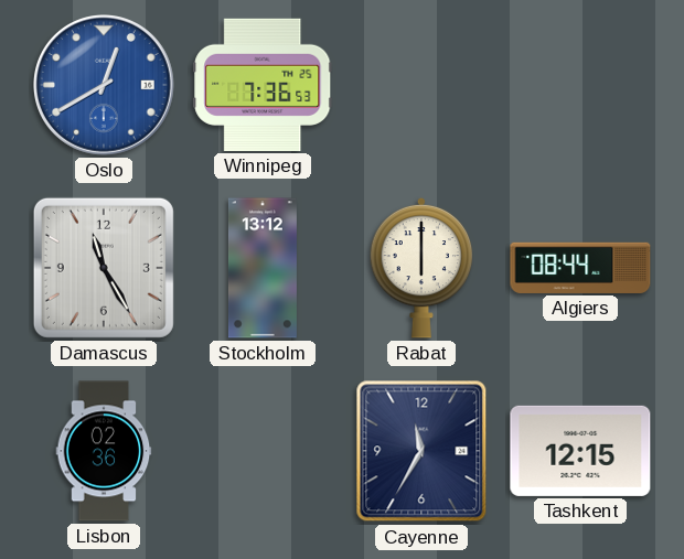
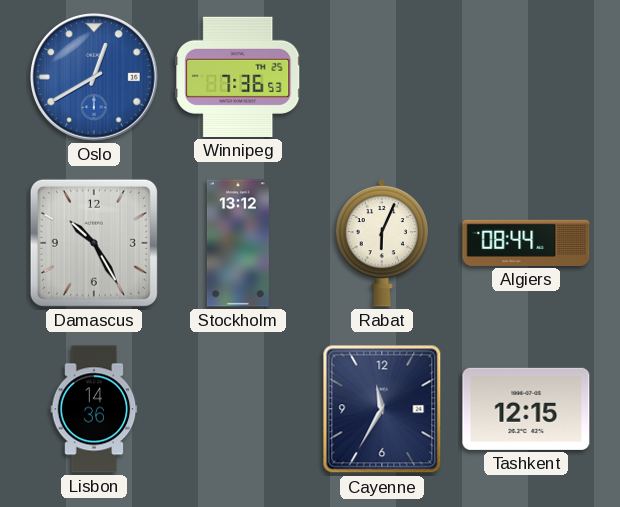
Damascus: 11:25 -> 10:25
Rabat: 6:00 -> 6:04
Lisbon: 02:36 -> 14:36
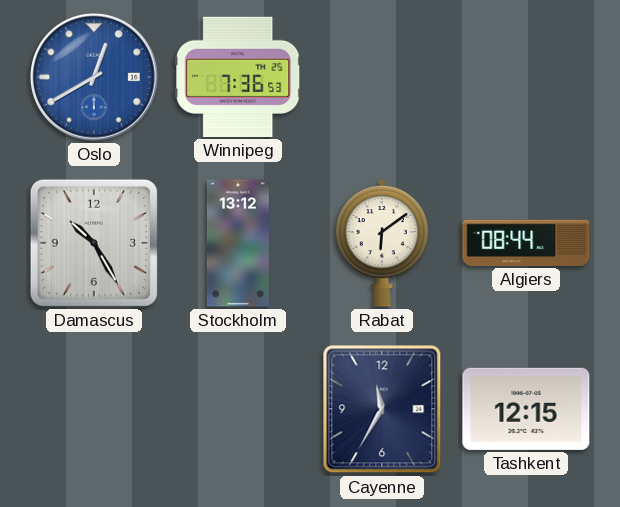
Rabat: 6:04 -> 6:09
Lisbon: 14:36 -> none
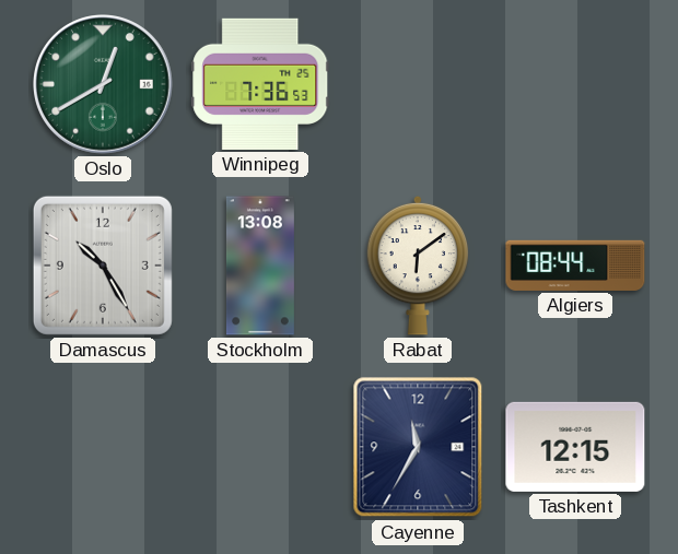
Oslo dial: blue -> green
Stockholm: 13:12 -> 13:08
